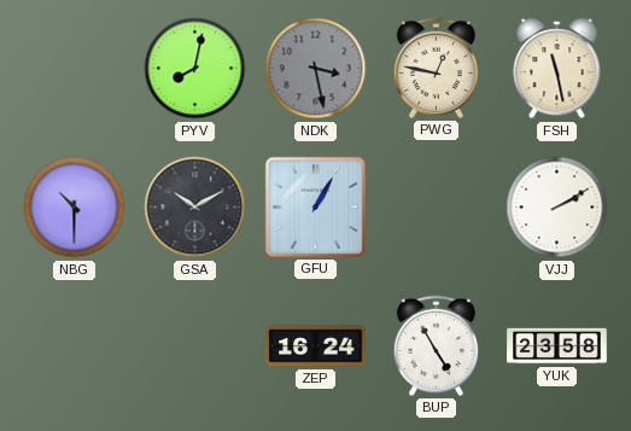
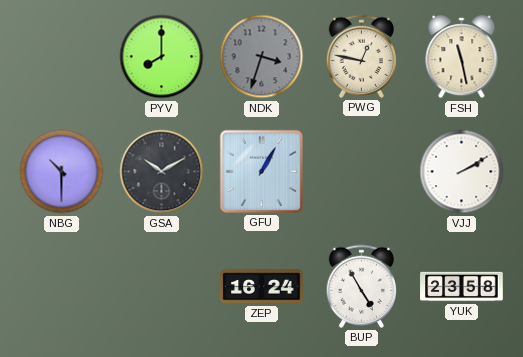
PYV: 8:02 -> 8:00
NDK: 3:28 -> 3:33
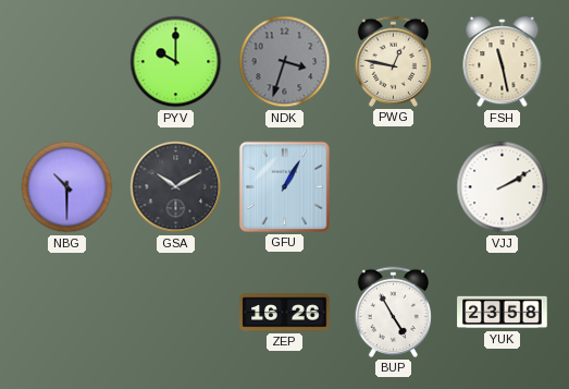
PYV: 8:00 -> 10:00
ZEP: 16:24 -> 16:26
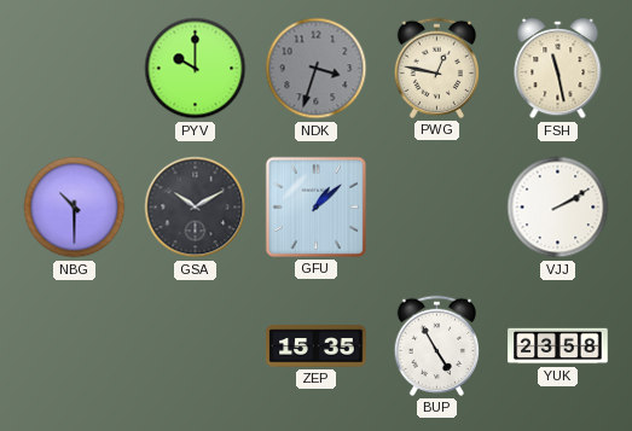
GFU: 1:05 -> 1:08
ZEP: 16:26 -> 15:35
